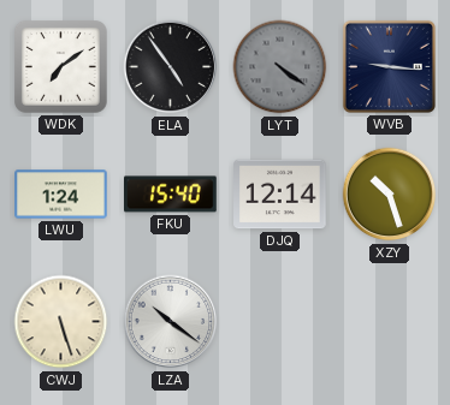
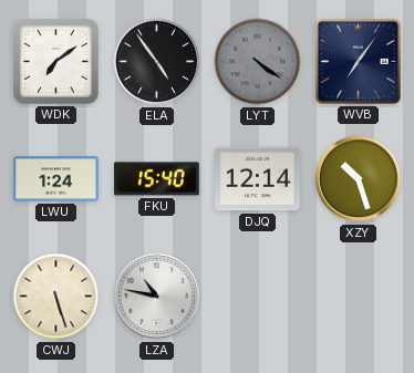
WVB: 9:16 -> 7:06
LZA: 10:21 -> 10:47
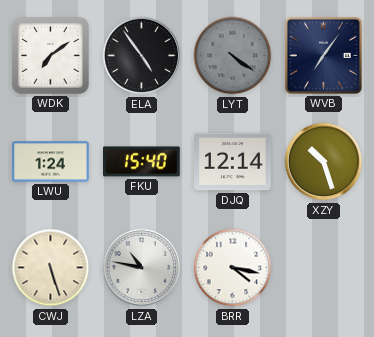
BRR: none -> 4:17
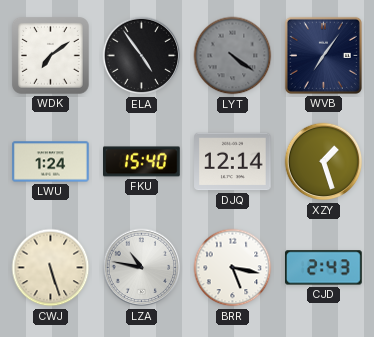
XZY: 10:27 -> 1:27
BRR: 4:17 -> 5:17
CJD: none -> 2:43
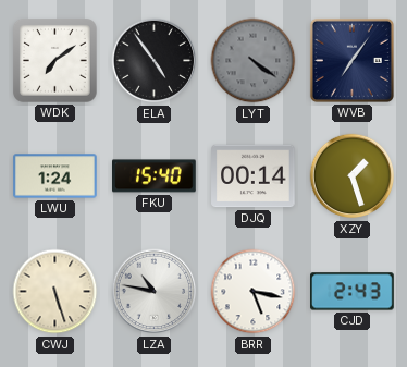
DJQ: 12:14 -> 00:14
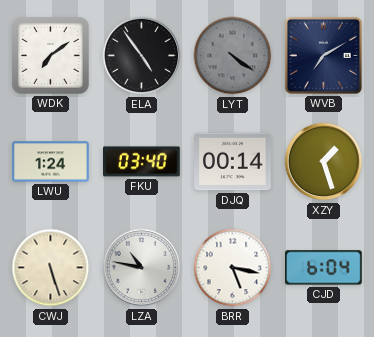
WVB: 7:06 -> 7:10
FKU: 15:40 -> 03:40
CJD: 2:43 -> 6:04
